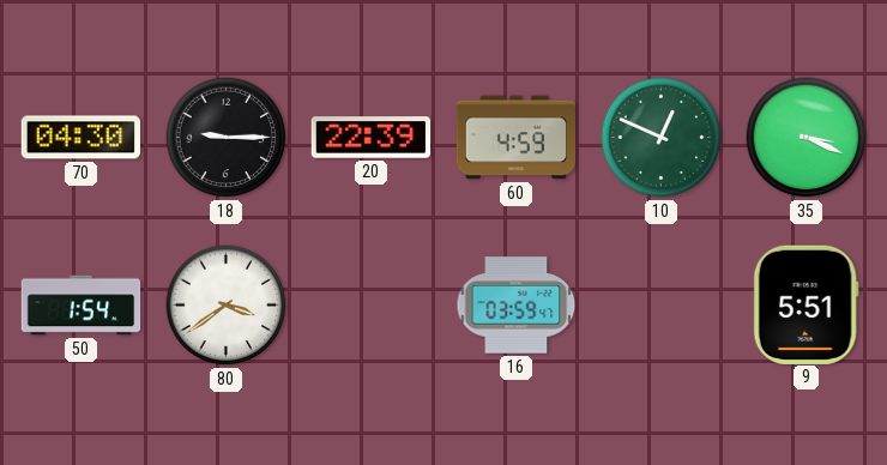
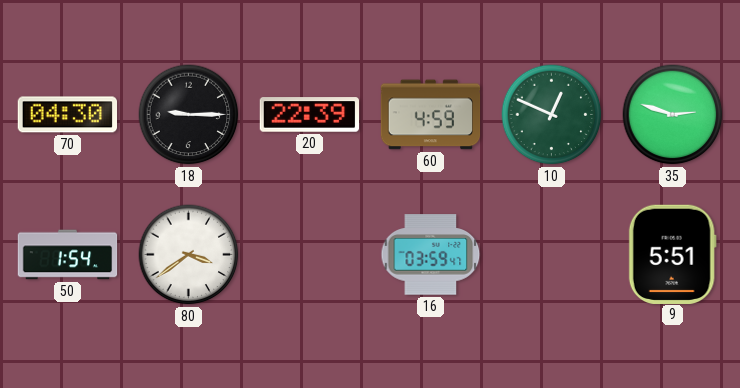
35: 3:19 -> 2:48
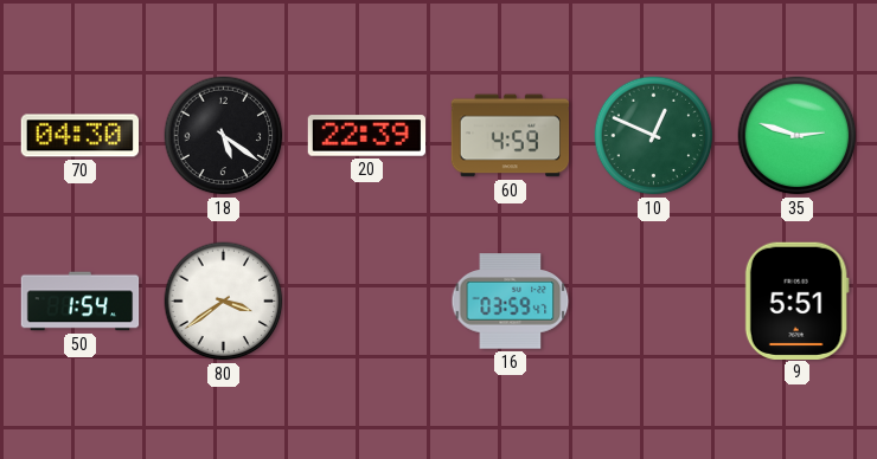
18: 9:15 -> 5:21
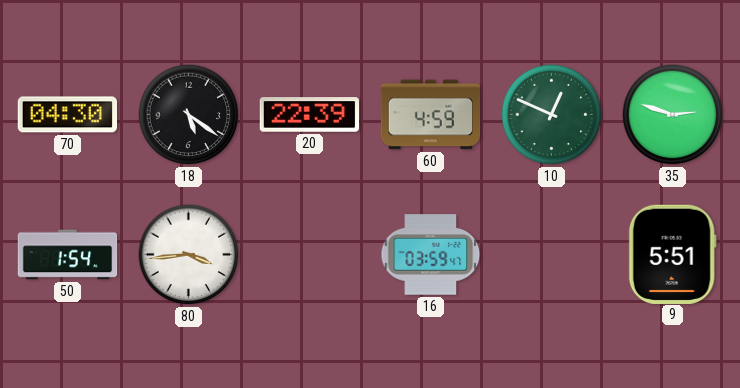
80: 3:39 -> 3:44
